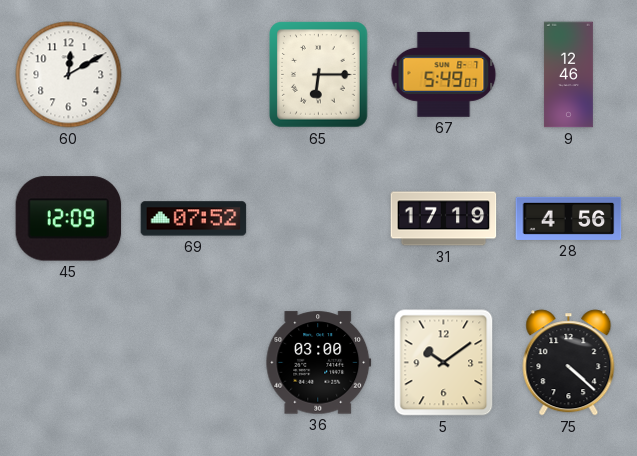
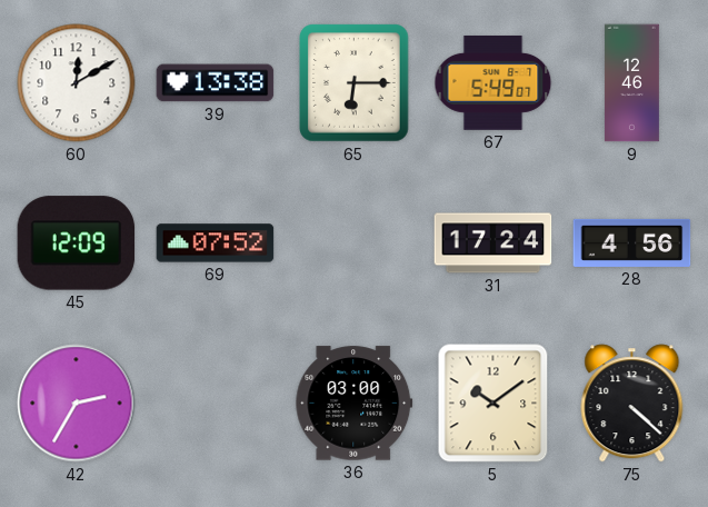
39: none -> 13:38
31: 17:19 -> 17:24
42: none -> 2:35
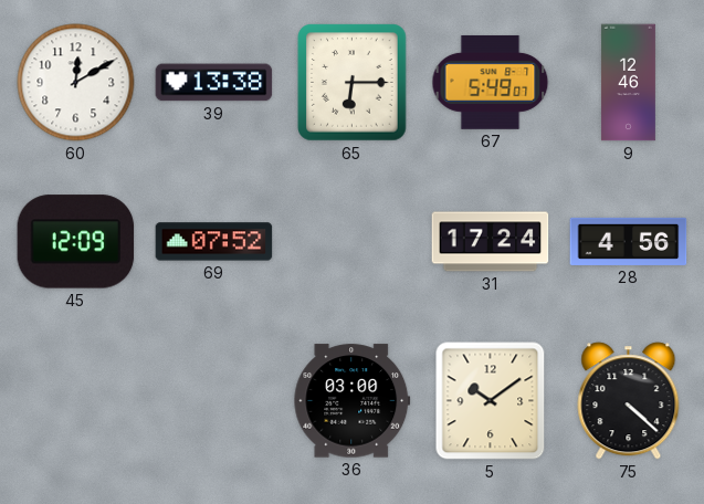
42: 2:35 -> none
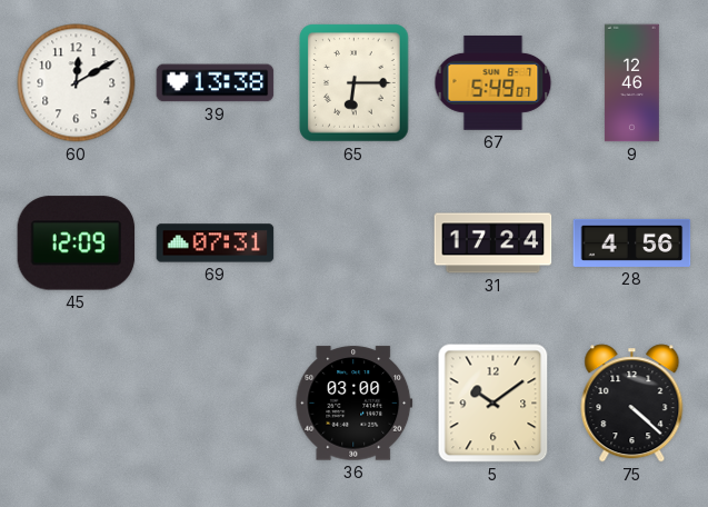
69: 07:52 -> 07:31
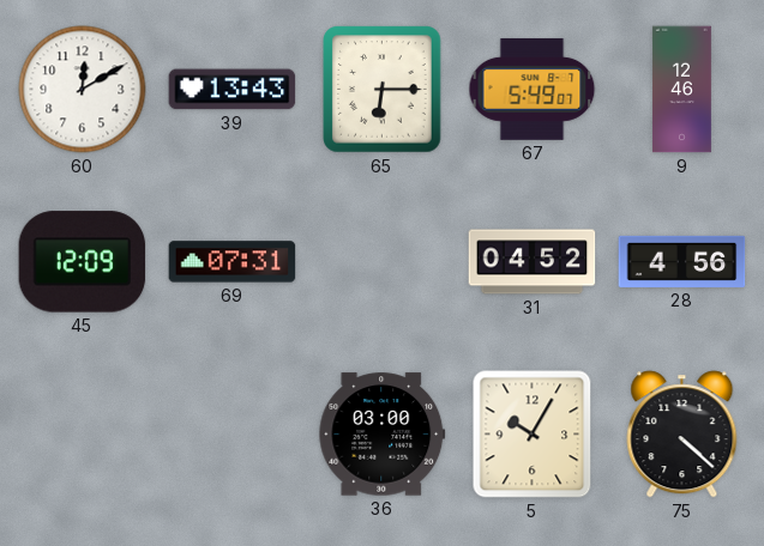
39: 13:38 -> 13:43
31: 17:24 -> 04:52
5: 10:09 -> 10:05
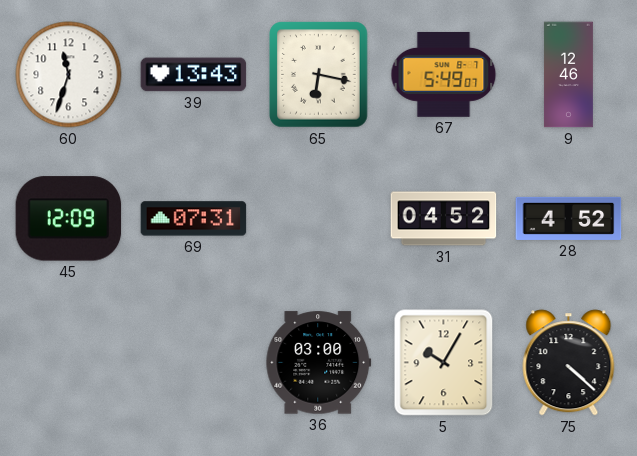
60: 12:10 -> 11:33
65: 6:15 -> 6:17
28: 4:56 -> 4:52
